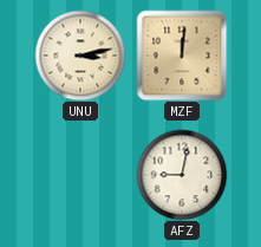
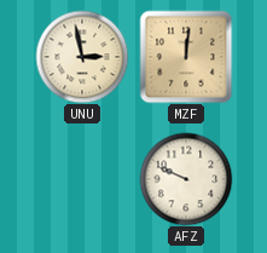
UNU: 3:13 -> 2:58
AFZ: 9:02 -> 9:49
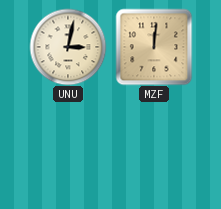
UNU: 2:58 -> 3:02
AFZ: 9:49 -> none
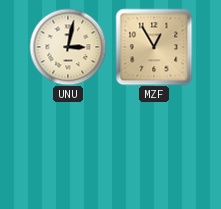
MZF: 12:01 -> 12:55
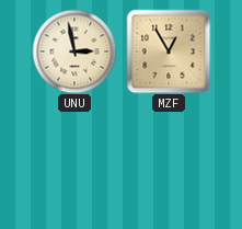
UNU: 3:02 -> 2:58
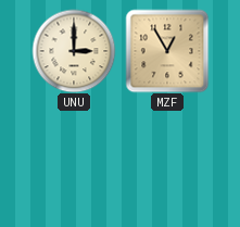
UNU: 2:58 -> 3:00
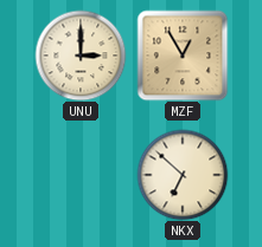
NKX: none -> 6:52
